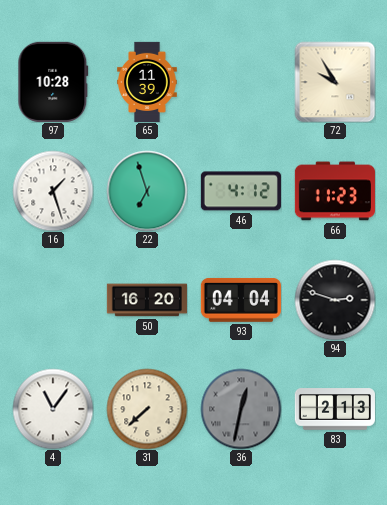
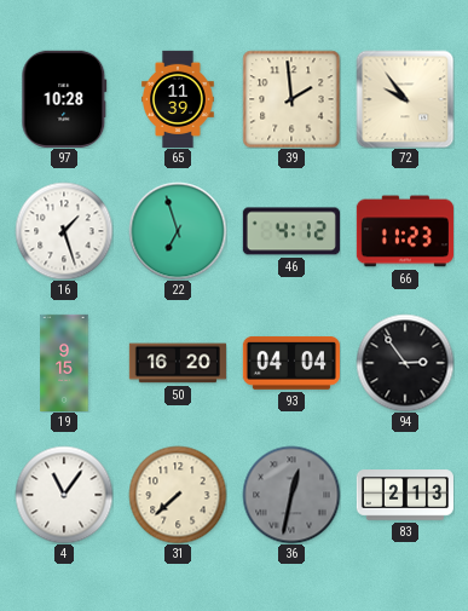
39: none -> 1:59
72: 9:55 -> 9:54
19: none -> 9:15
94: 2:48 -> 2:54
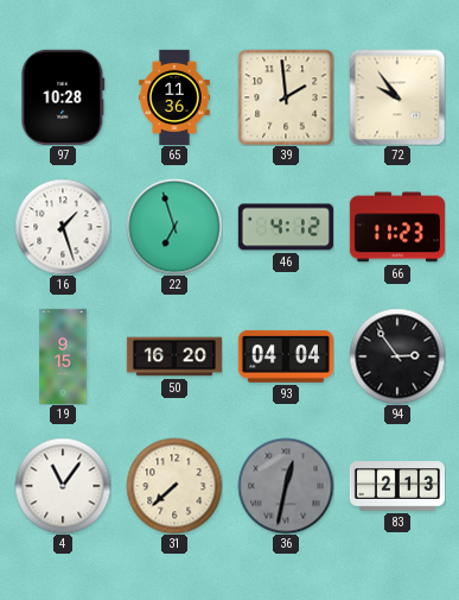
65: 11:39 -> 11:36
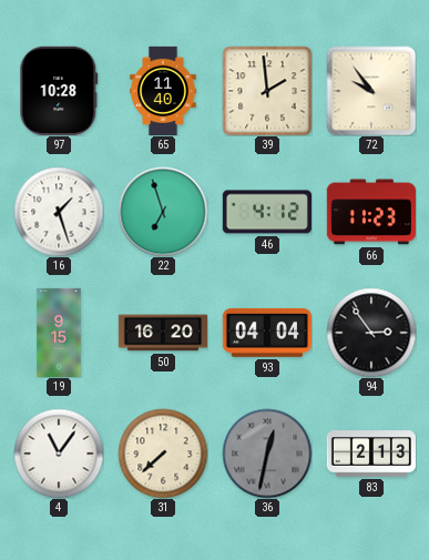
65: 11:36 -> 11:40
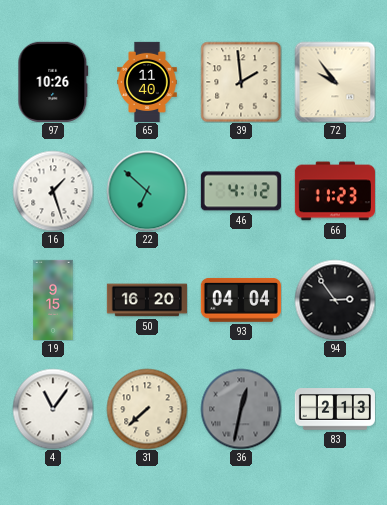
97: 10:28 -> 10:26
22: 6:57 -> 6:52
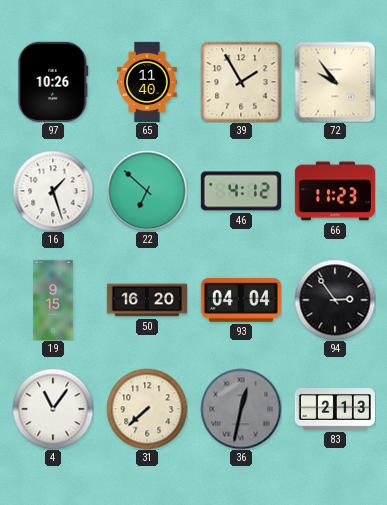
39: 1:59 -> 1:55
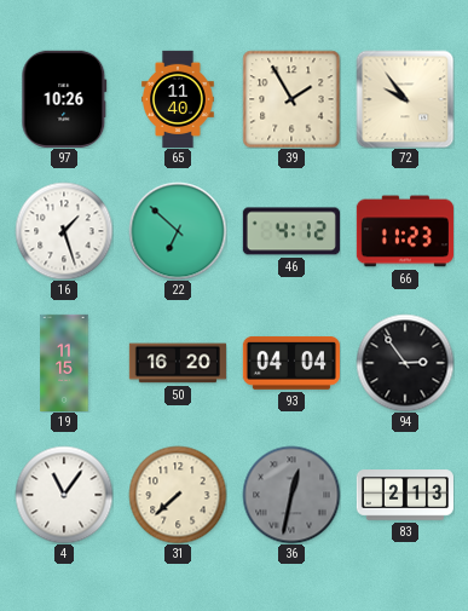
19: 9:15 -> 11:15
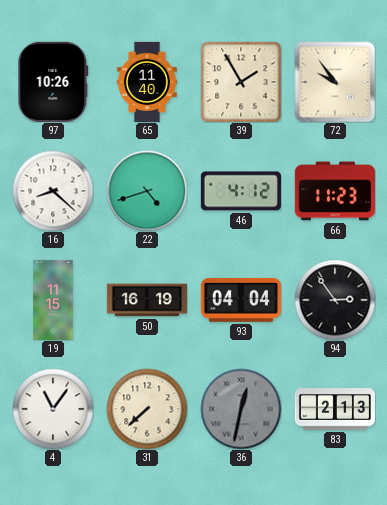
16: 1:27 -> 8:22
22: 6:52 -> 4:42
50: 16:20 -> 16:19
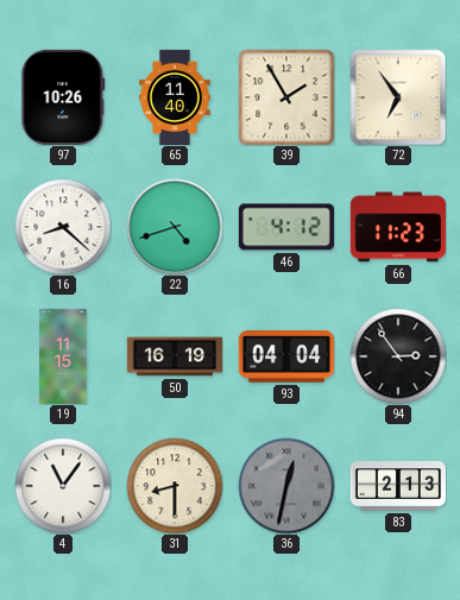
72: 9:54 -> 6:54
31: 7:38 -> 8:30
